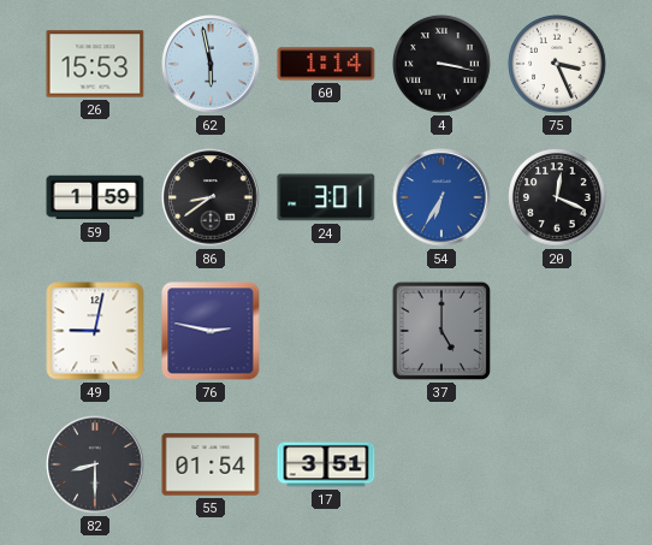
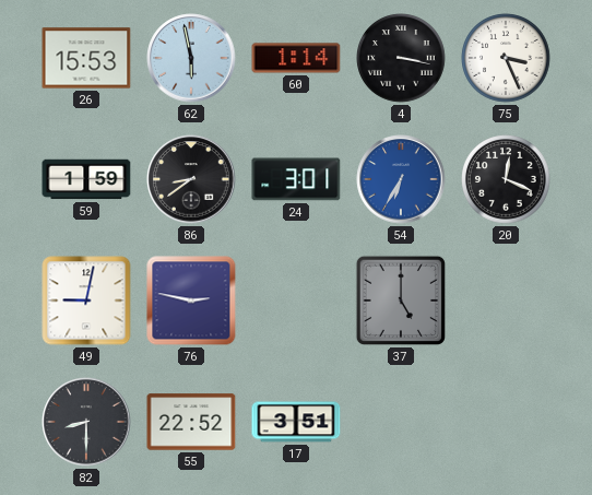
55: 01:54 -> 22:52
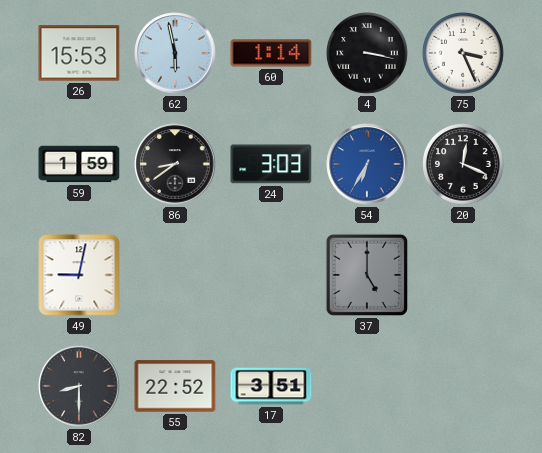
24: 3:01 -> 3:03
76: 2:47 -> none
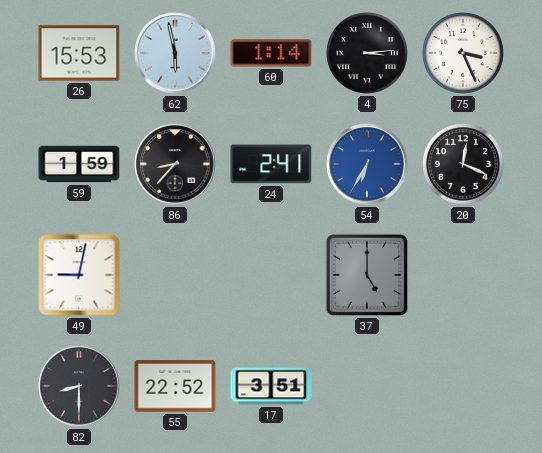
4: 3:17 -> 3:14
86: 8:39 -> 8:37
24: 3:03 -> 2:41
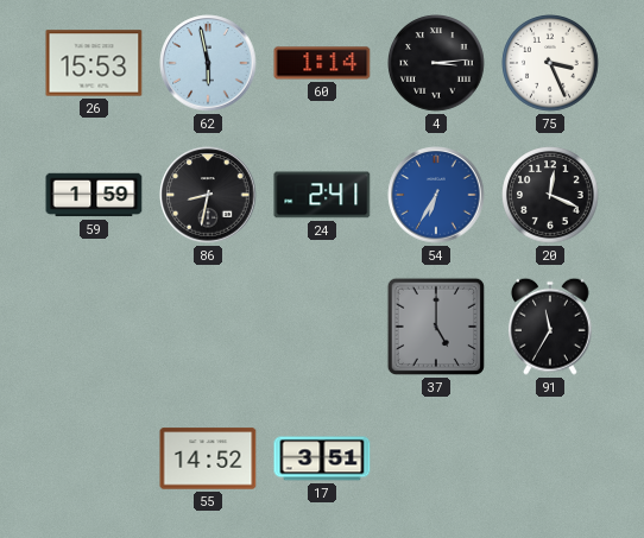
86: 8:37 -> 8:32
49: 9:02 -> none
91: none -> 11:35
82: 8:30 -> none
55: 22:52 -> 14:52
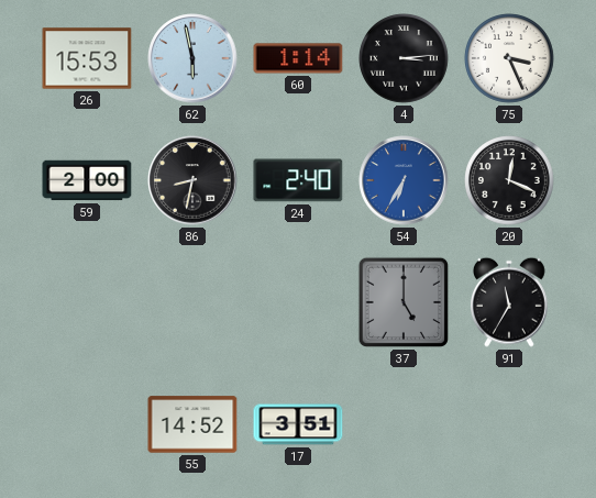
59: 1:59 -> 2:00
24: 2:41 -> 2:40
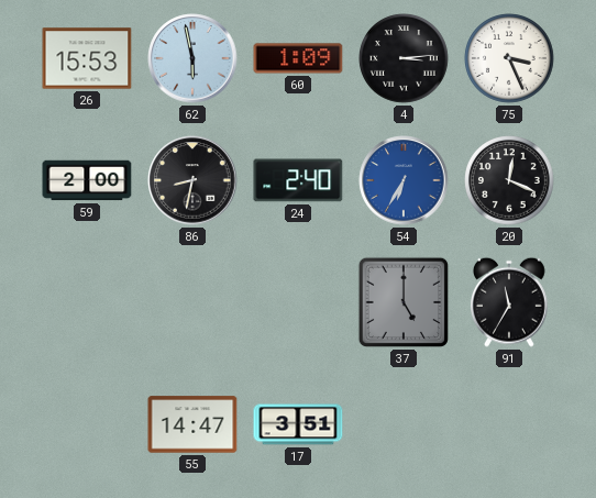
60: 1:14 -> 1:09
55: 14:52 -> 14:47
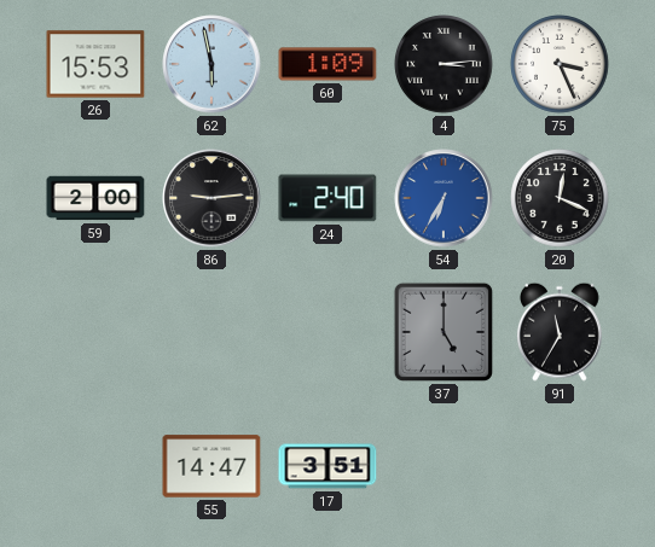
86: 8:32 -> 9:14
